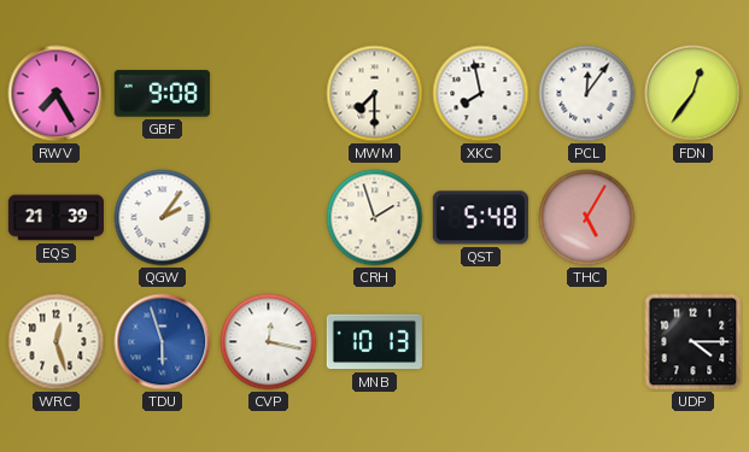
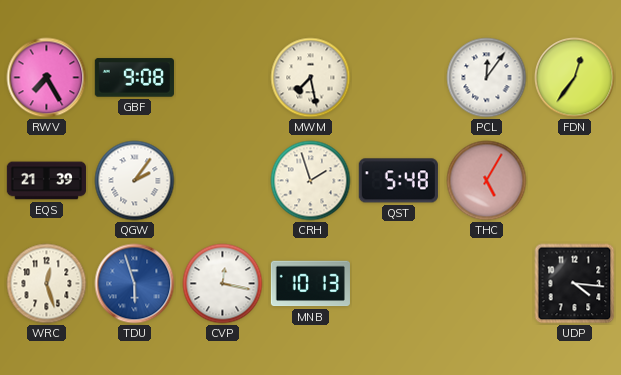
MWM: 7:30 -> 7:28
XKC: 7:58 -> none
UDP: 4:15 -> 4:16
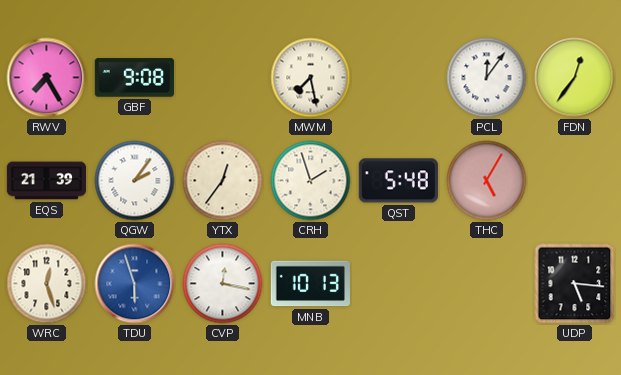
YTX: none -> 12:36
UDP: 4:16 -> 5:16
